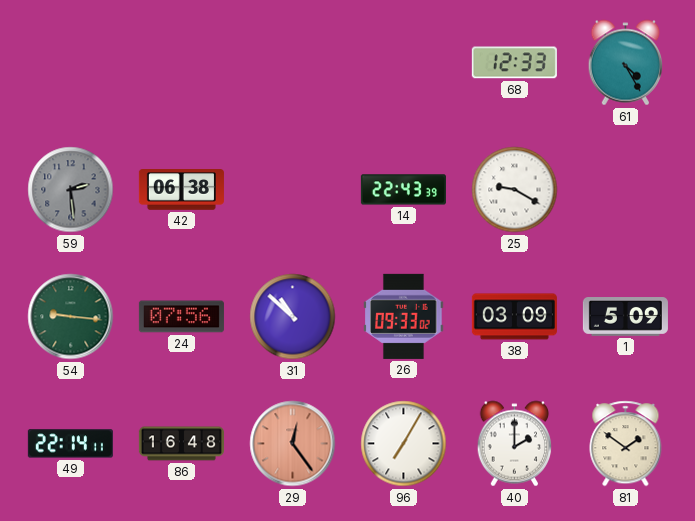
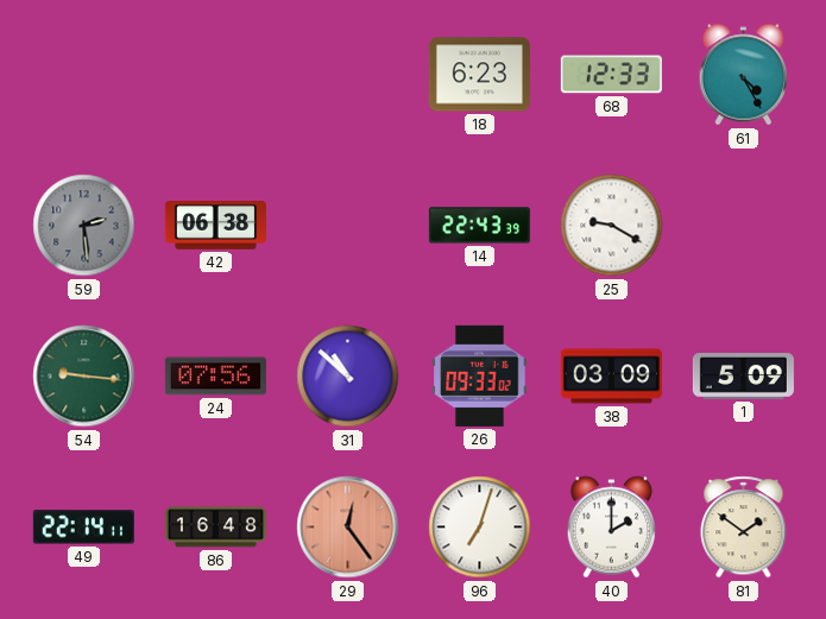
18: none -> 6:23
96: 7:05 -> 7:03
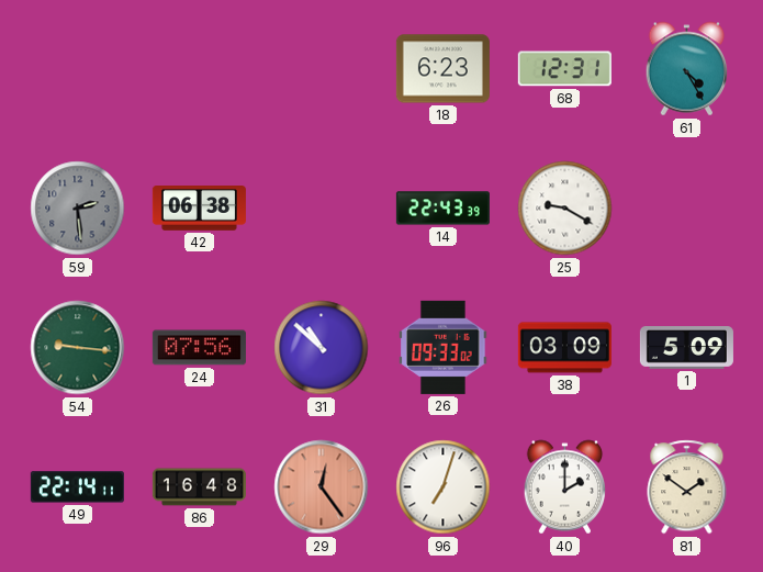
68: 12:33 -> 12:31
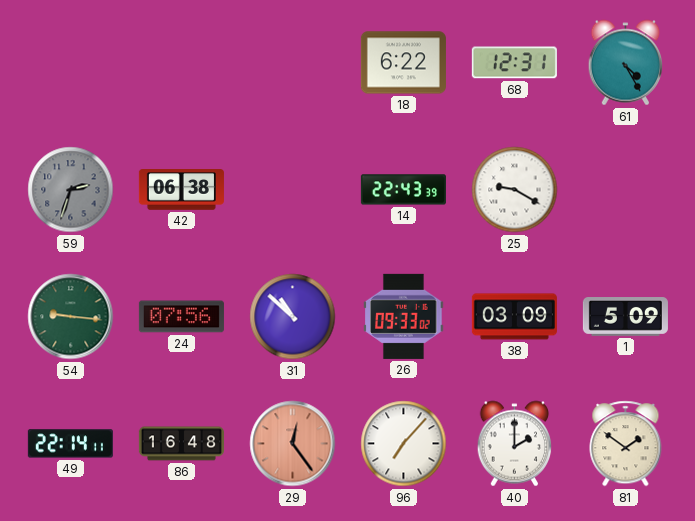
18: 6:23 -> 6:22
59: 2:29 -> 2:33
96: 7:03 -> 7:07
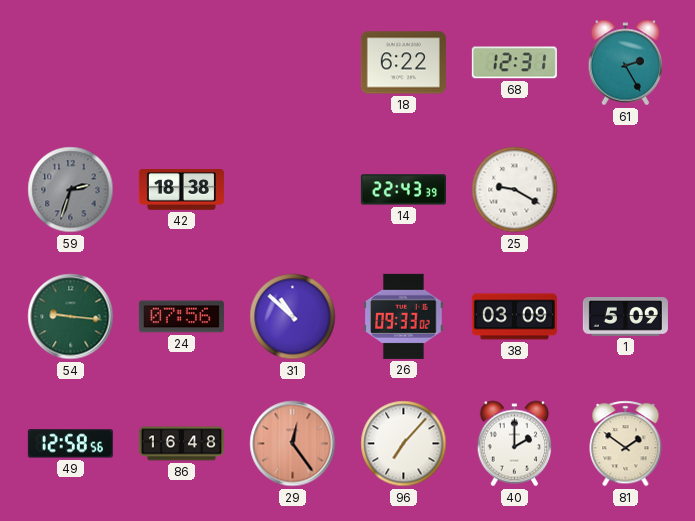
61: 4:25 -> 2:25
42: 06:38 -> 18:38
49: 22:14 -> 12:58
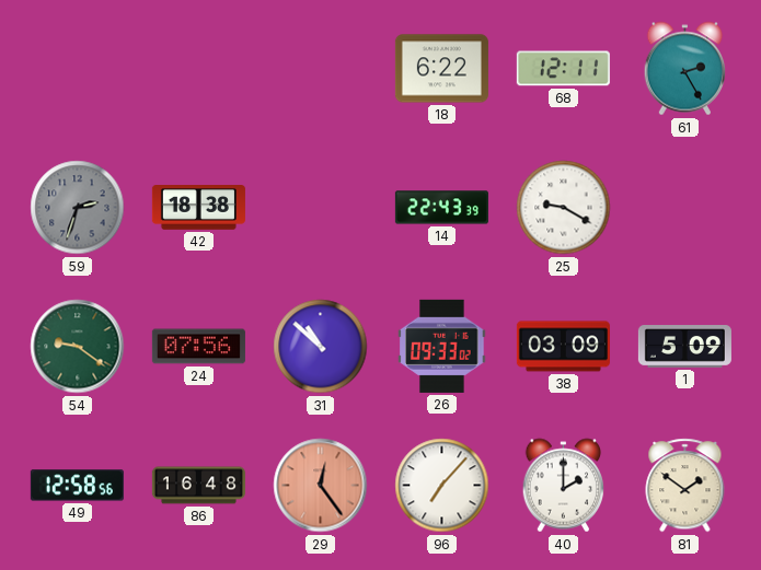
68: 12:31 -> 12:11
54: 9:16 -> 9:21
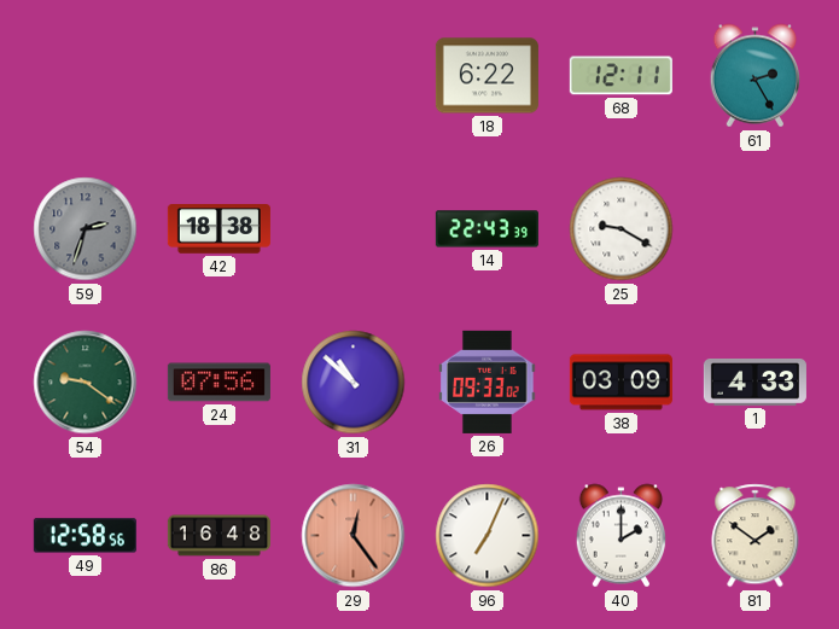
1: 5:09 -> 4:33
96: 7:07 -> 7:04
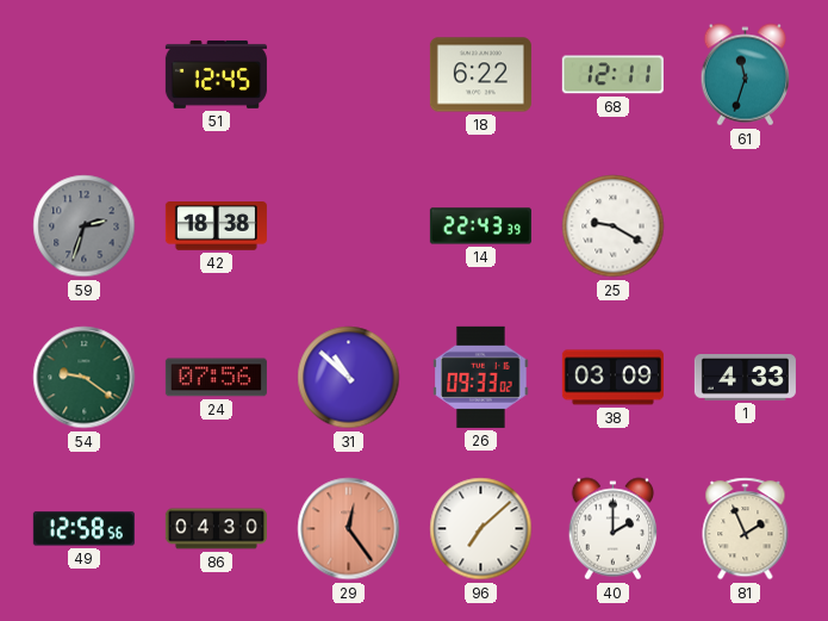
51: none -> 12:45
61: 2:25 -> 11:33
86: 16:48 -> 04:30
96: 7:04 -> 7:08
81: 1:51 -> 1:56
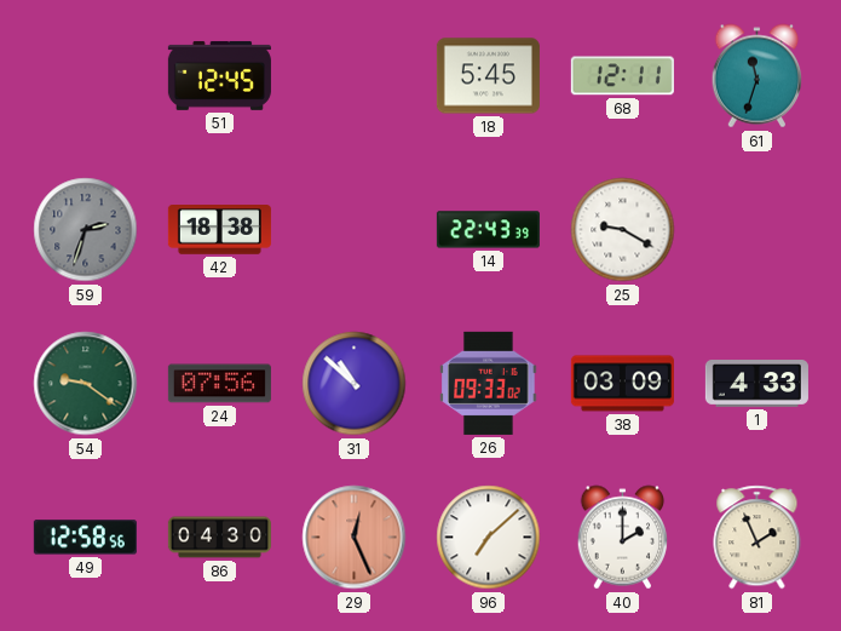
18: 6:22 -> 5:45
29: 12:24 -> 12:26
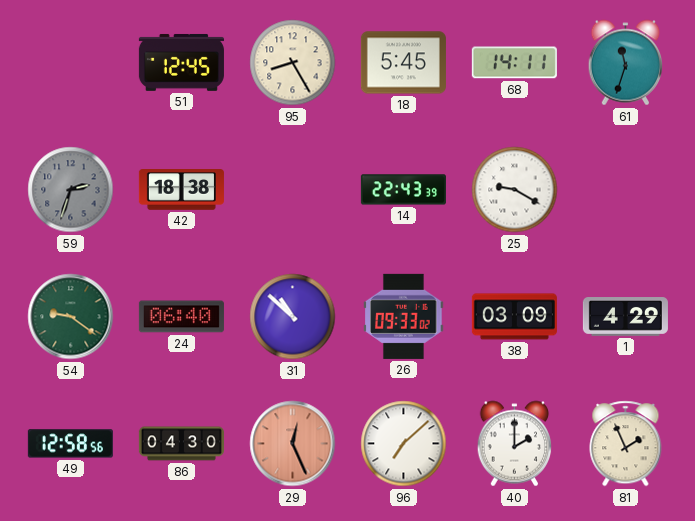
95: none -> 8:25
68: 12:11 -> 14:11
24: 07:56 -> 06:40
1: 4:33 -> 4:29
